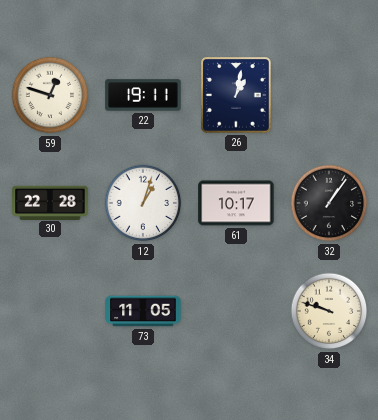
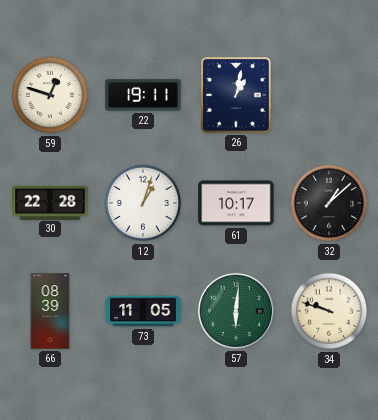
32: 1:06 -> 1:08
66: none -> 08:39
57: none -> 6:01
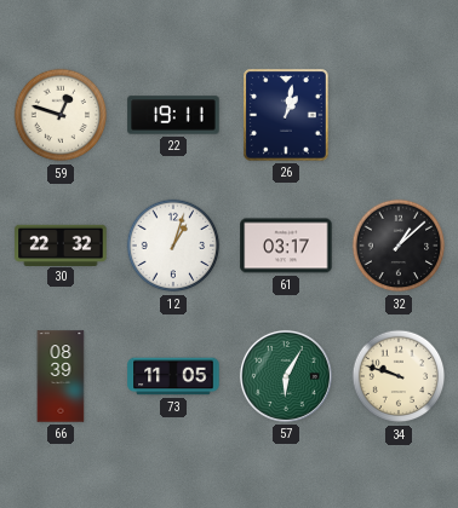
30: 22:28 -> 22:32
61: 10:17 -> 03:17
57: 6:01 -> 6:05
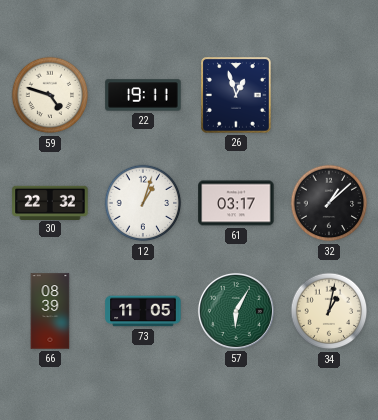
59: 12:48 -> 4:48
26: 1:02 -> 12:57
34: 9:48 -> 1:02
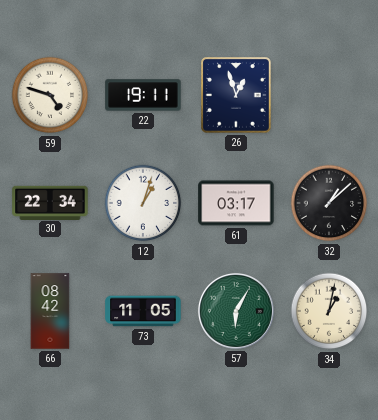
30: 22:32 -> 22:34
66: 08:39 -> 08:42
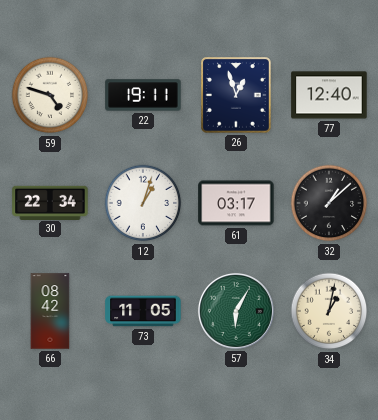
77: none -> 12:40
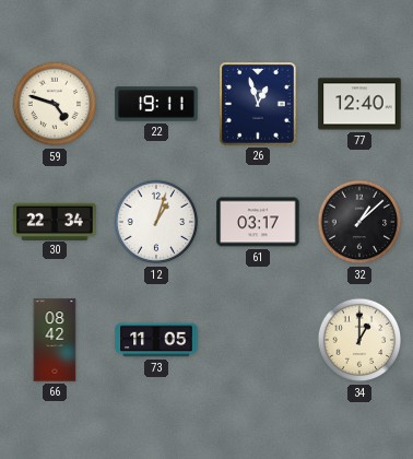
57: 6:05 -> none
34: 1:02 -> 1:00
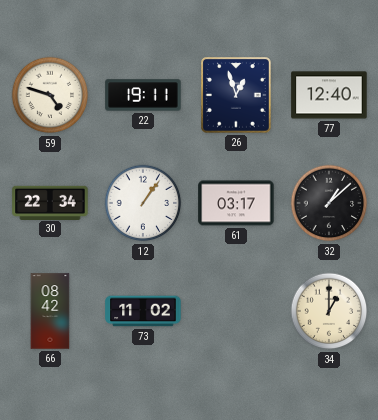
12: 1:03 -> 1:06
73: 11:05 -> 11:02
